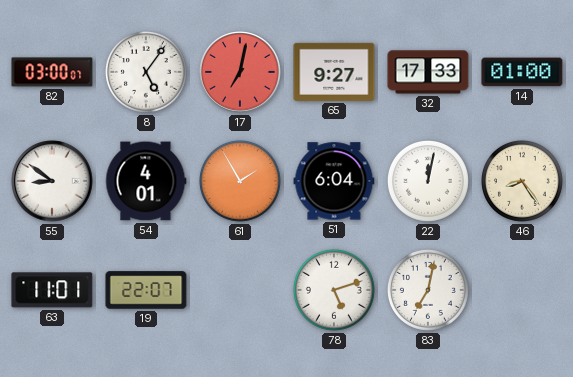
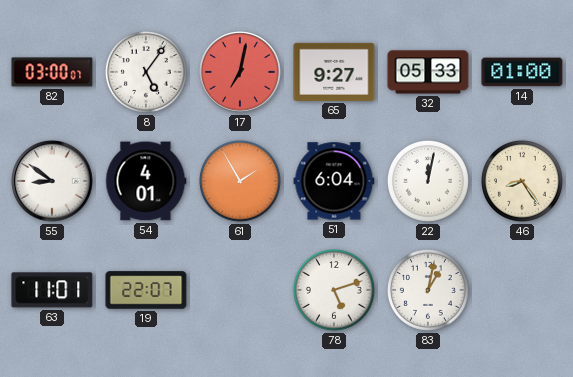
32: 17:33 -> 05:33
83: 7:02 -> 1:02
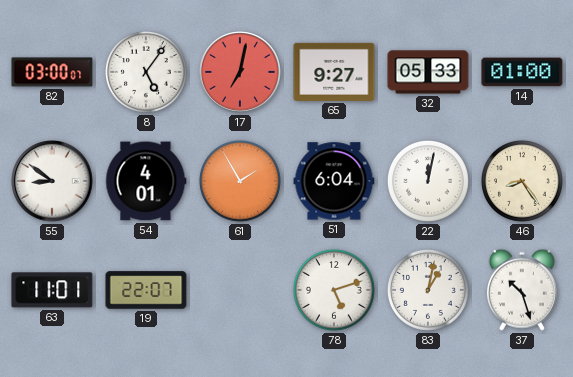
37: none -> 10:27
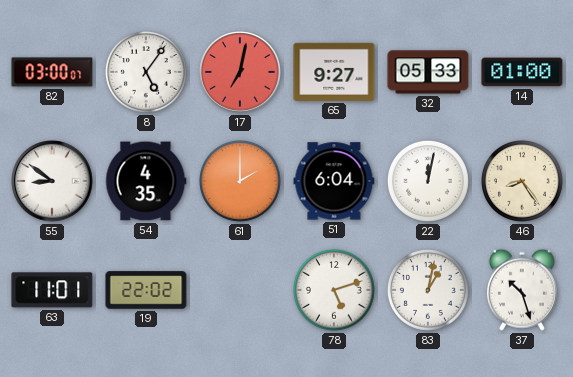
54: 4:01 -> 4:35
61: 1:55 -> 2:00
19: 22:07 -> 22:02
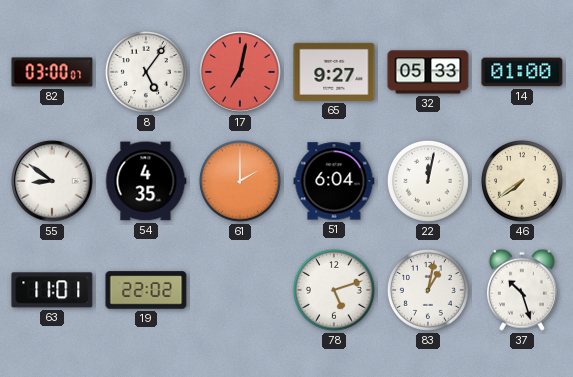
46: 8:24 -> 7:39
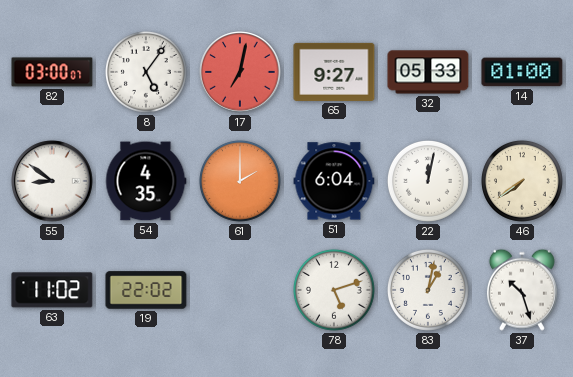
63: 11:01 -> 11:02
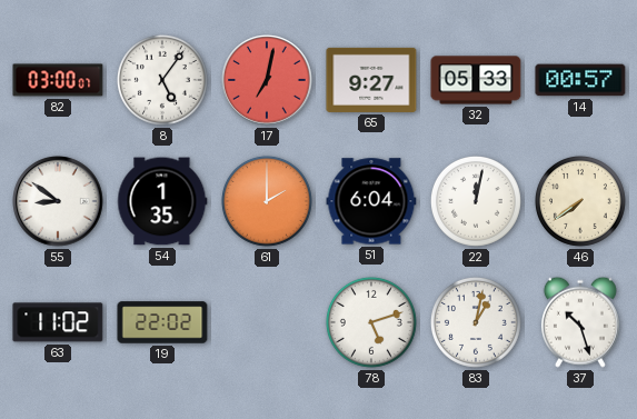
14: 01:00 -> 00:57
54: 4:35 -> 1:35
